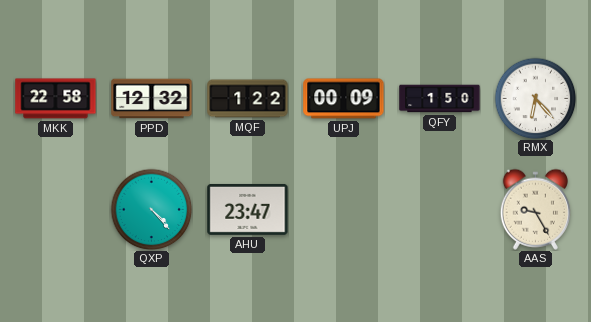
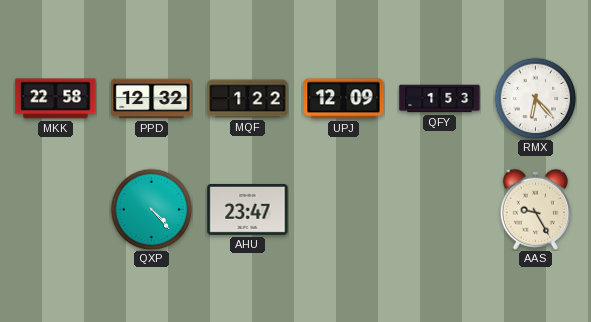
UPJ: 00:09 -> 12:09
QFY: 1:50 -> 1:53
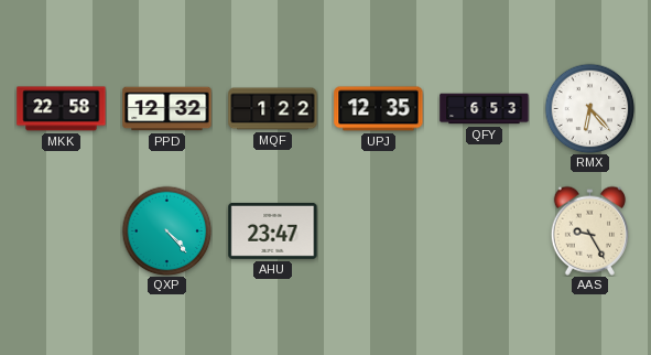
UPJ: 12:09 -> 12:35
QFY: 1:53 -> 6:53
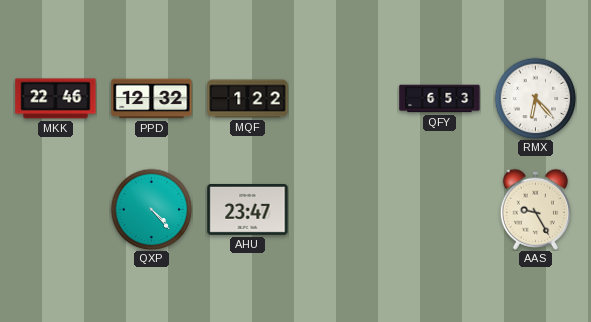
MKK: 22:58 -> 22:46
UPJ: 12:35 -> none
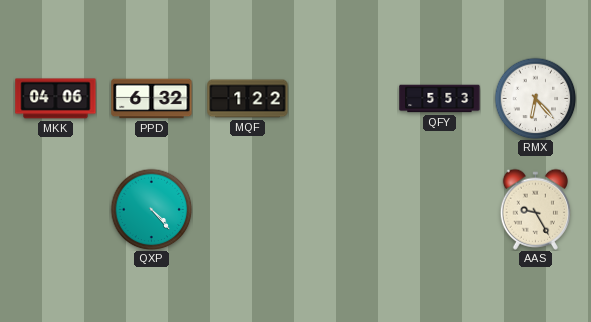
MKK: 22:46 -> 04:06
PPD: 12:32 -> 6:32
QFY: 6:53 -> 5:53
AHU: 23:47 -> none
